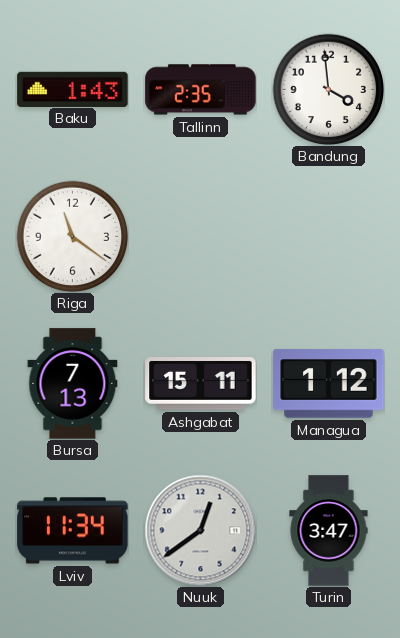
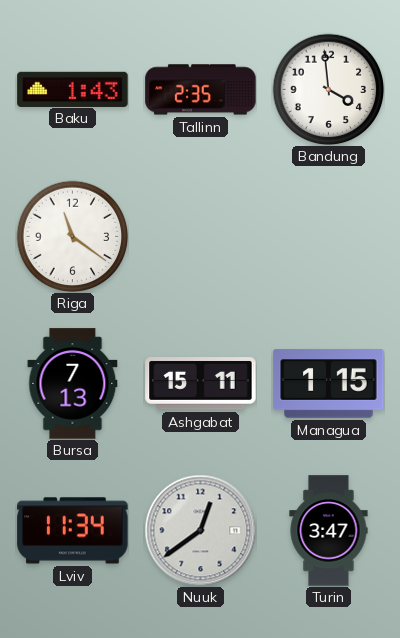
Managua: 1:12 -> 1:15
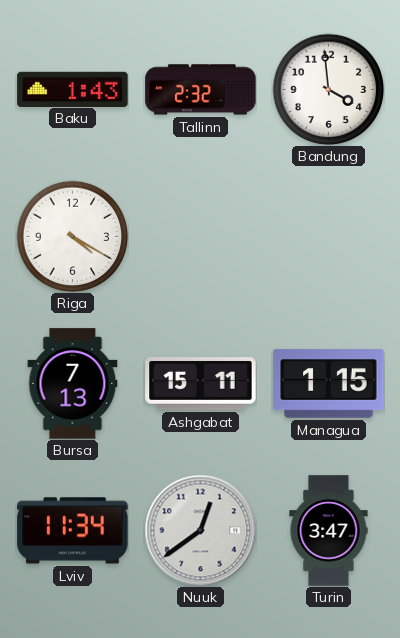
Tallinn: 2:35 -> 2:32
Riga: 11:21 -> 4:20
